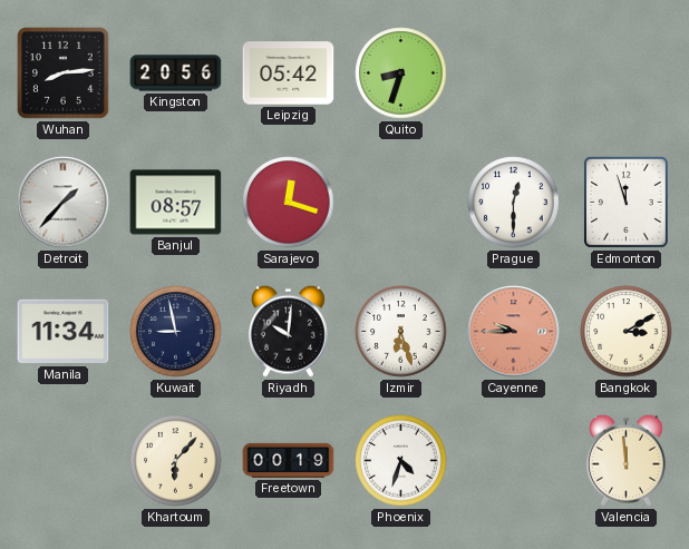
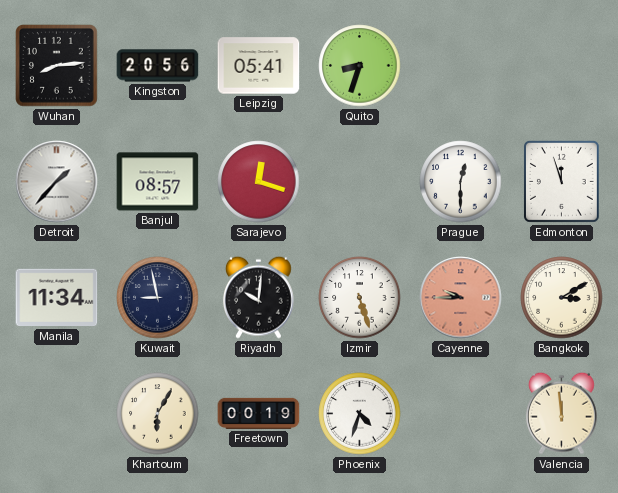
Leipzig: 05:42 -> 05:41
Izmir: 6:27 -> 5:27
Khartoum: 6:07 -> 6:05
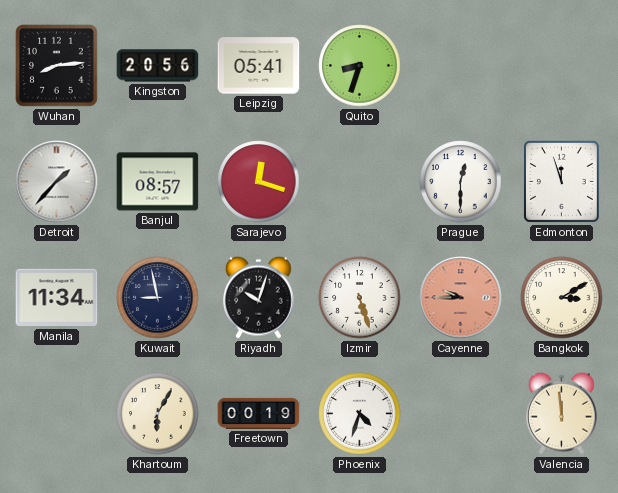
Riyadh: 10:01 -> 10:03
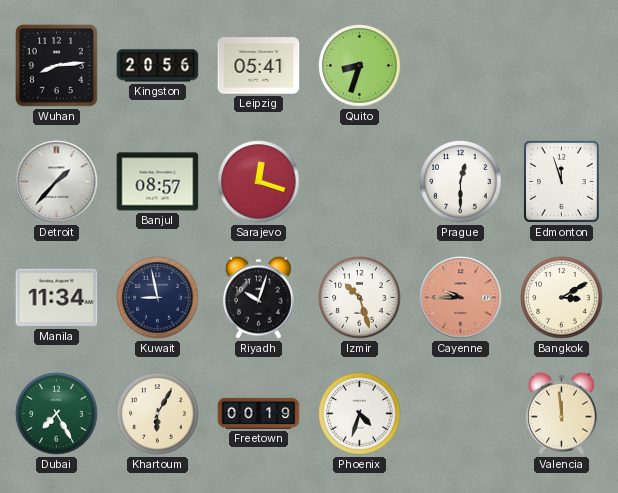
Izmir: 5:27 -> 10:27
Dubai: none -> 7:25
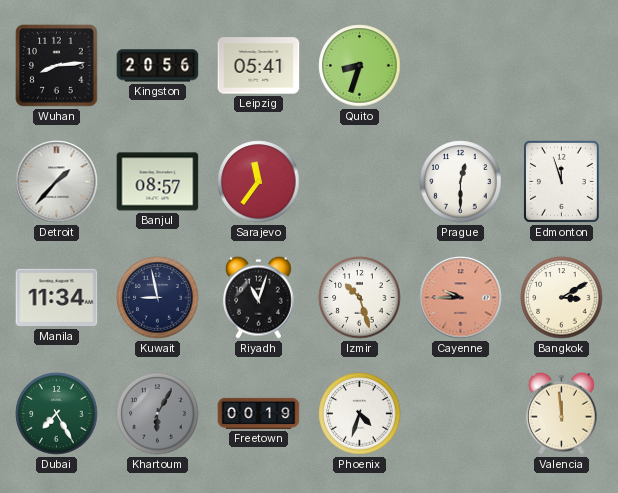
Sarajevo: 12:18 -> 11:36
Riyadh: 10:03 -> 11:03
Khartoum dial: cream -> grey
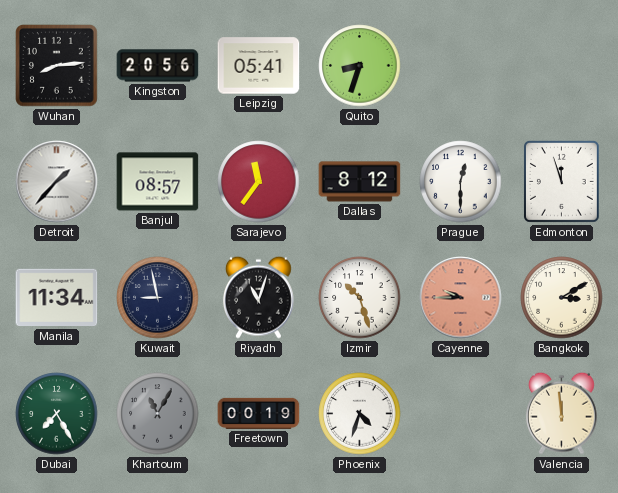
Dallas: none -> 8:12
Khartoum: 6:05 -> 11:05
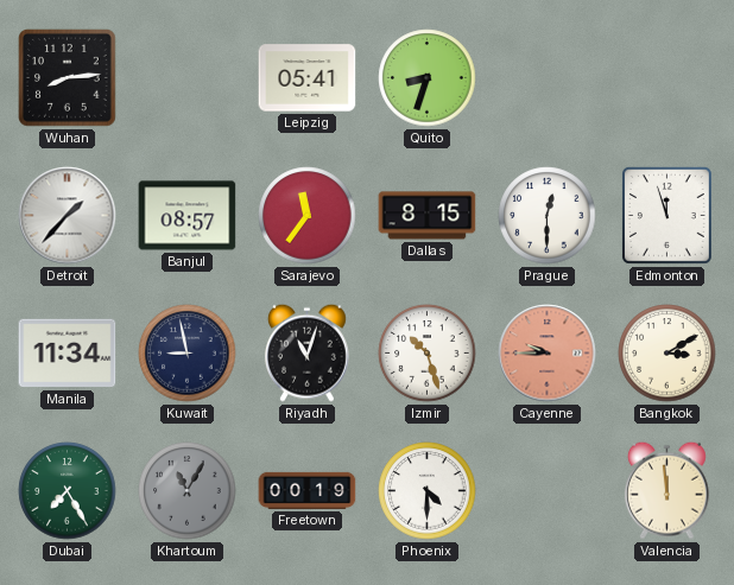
Kingston: 20:56 -> none
Dallas: 8:12 -> 8:15
Phoenix: 4:33 -> 4:30
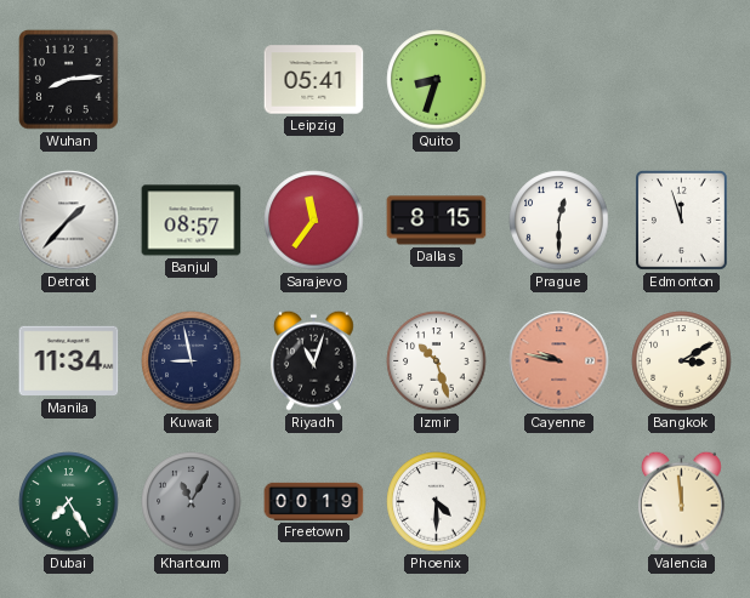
Cayenne: 9:45 -> 9:47
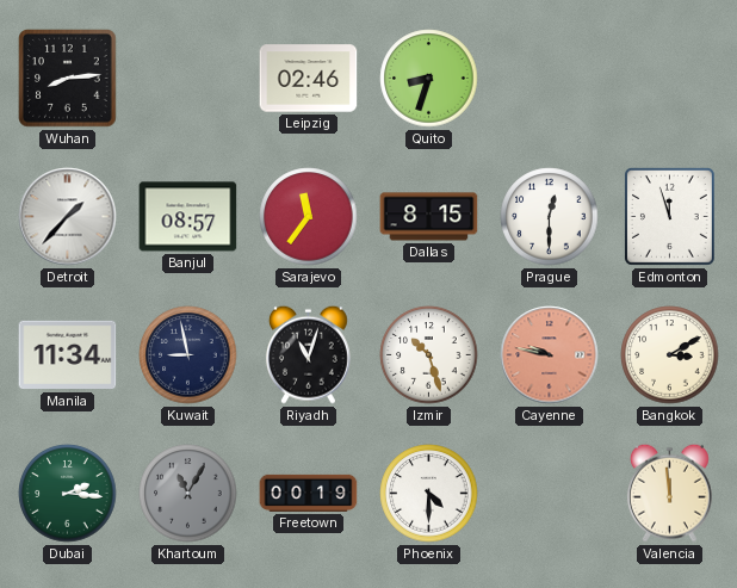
Leipzig: 05:41 -> 02:46
Dubai: 7:25 -> 2:16
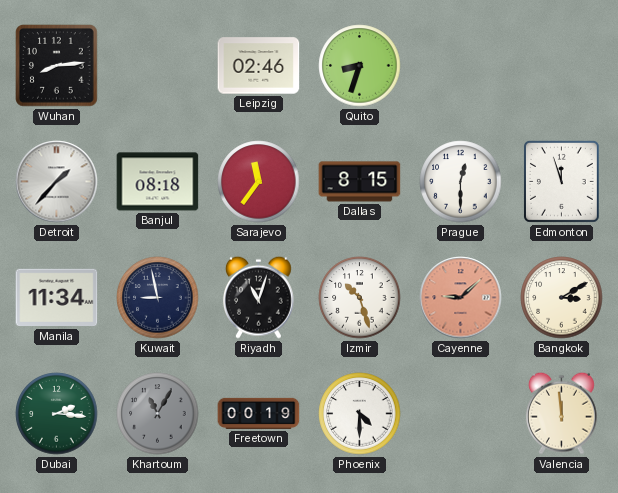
Banjul: 08:57 -> 08:18
Cayenne: 9:47 -> 9:08
